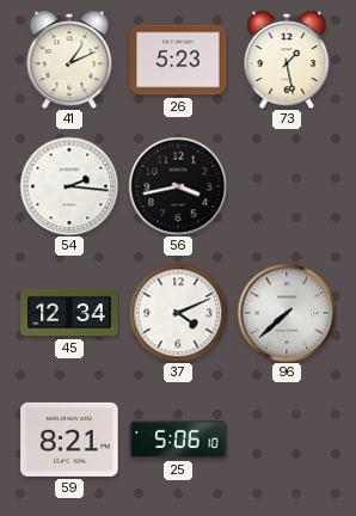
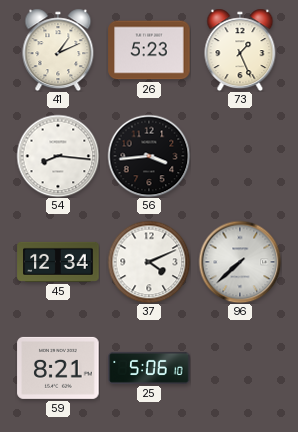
73: 1:28 -> 1:26
54: 2:16 -> 8:16
56: 3:43 -> 3:44
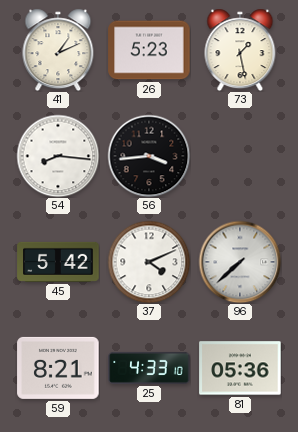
73: 1:26 -> 1:28
45: 12:34 -> 5:42
25: 5:06 -> 4:33
81: none -> 05:36
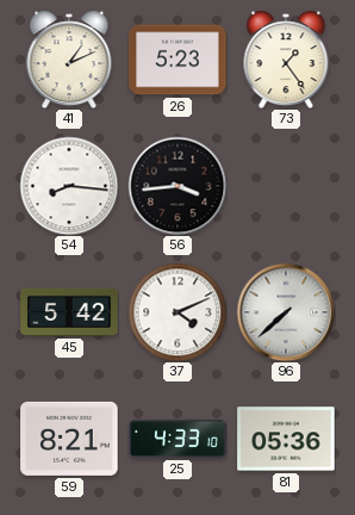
73: 1:28 -> 1:24
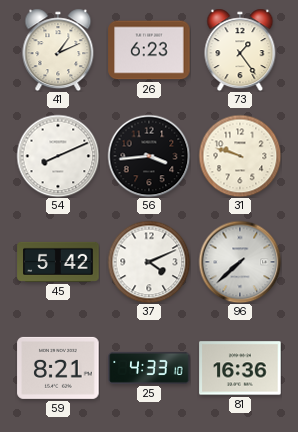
26: 5:23 -> 6:23
54: 8:16 -> 8:11
31: none -> 9:48
81: 05:36 -> 16:36
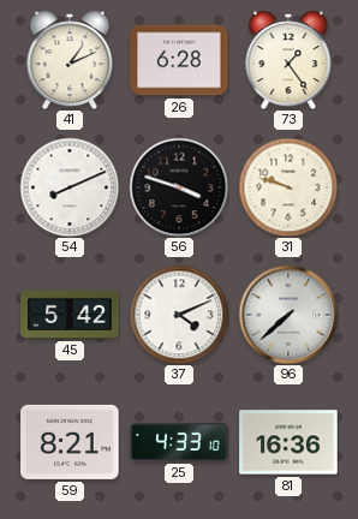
26: 6:23 -> 6:28
56: 3:44 -> 3:48
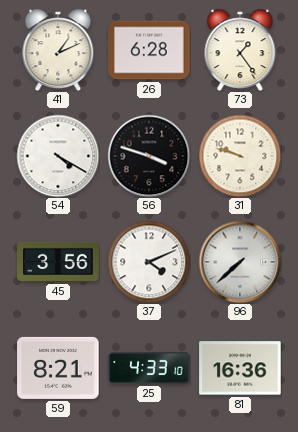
54: 8:11 -> 4:20
45: 5:42 -> 3:56
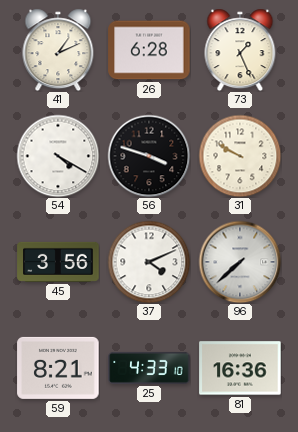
73: 1:24 -> 1:26
31: 9:48 -> 9:50
